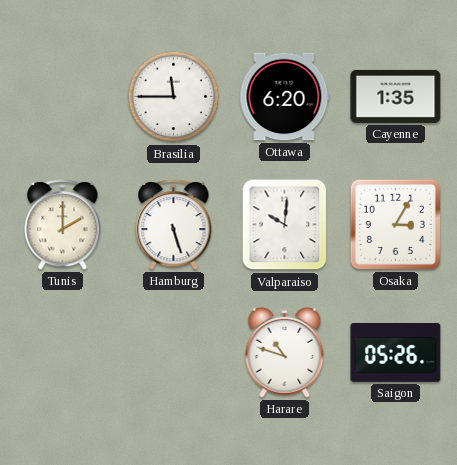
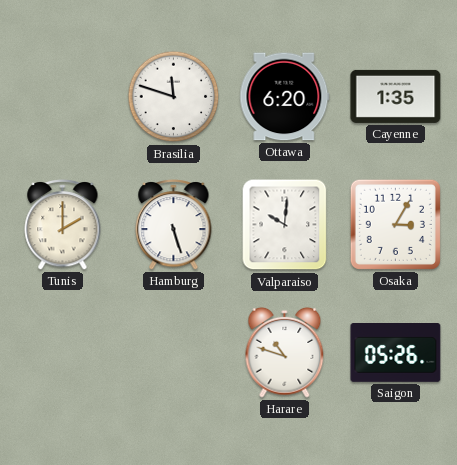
Brasilia: 11:45 -> 11:48
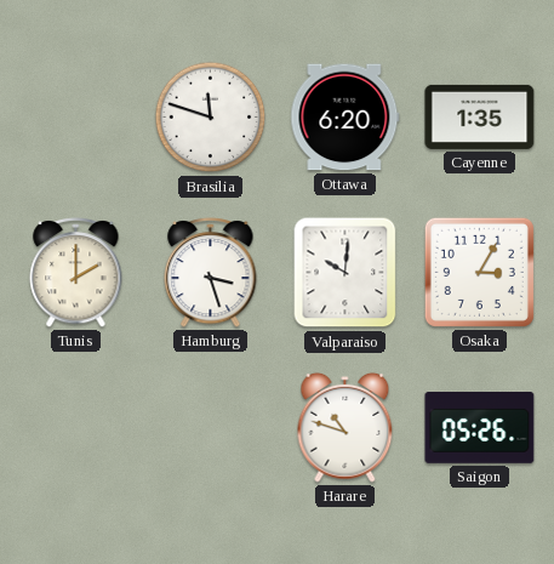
Hamburg: 5:27 -> 3:27
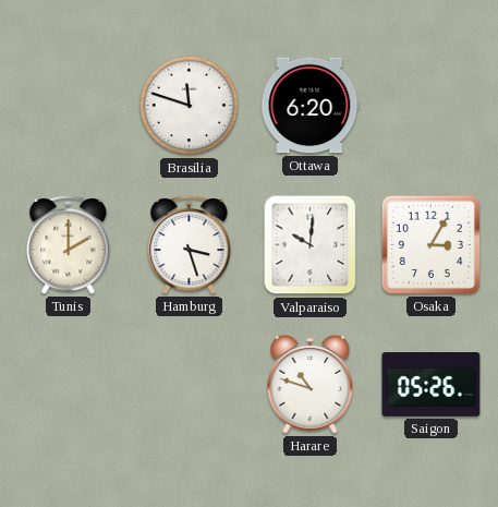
Cayenne: 1:35 -> none
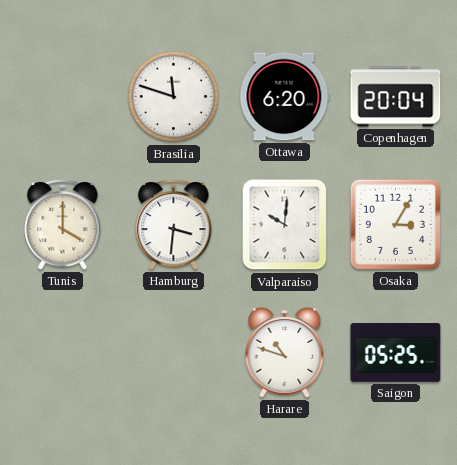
Copenhagen: none -> 20:04
Tunis: 2:00 -> 4:00
Hamburg: 3:27 -> 3:31
Saigon: 05:26 -> 05:25
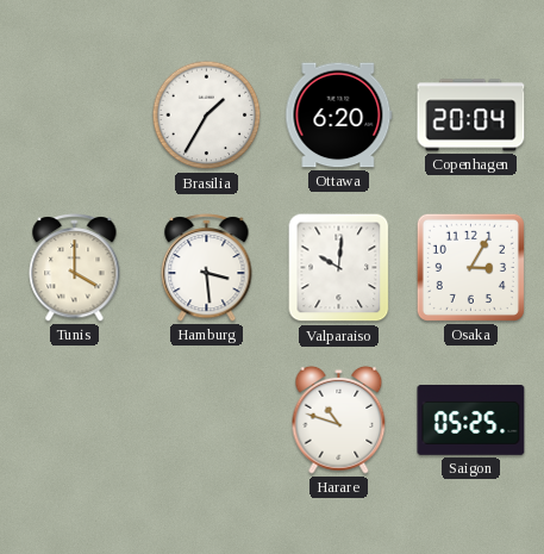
Brasilia: 11:48 -> 1:35
Hamburg: 3:31 -> 3:29
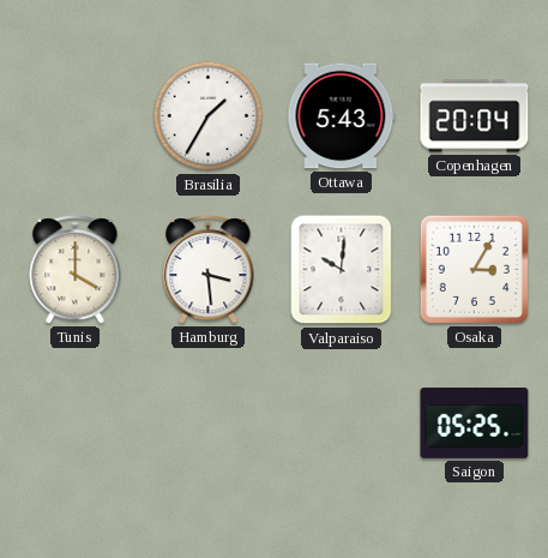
Ottawa: 6:20 -> 5:43
Harare: 10:48 -> none
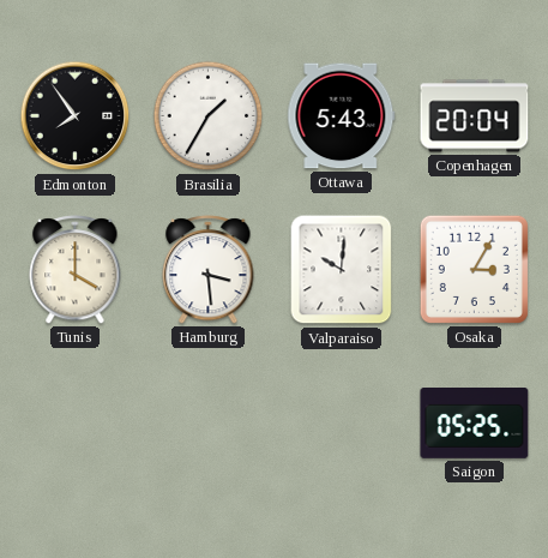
Edmonton: none -> 7:54
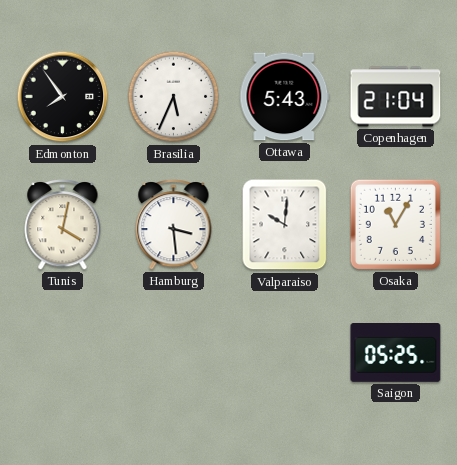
Brasilia: 1:35 -> 5:34
Copenhagen: 20:04 -> 21:04
Tunis: 4:00 -> 4:02
Osaka: 3:05 -> 11:05
